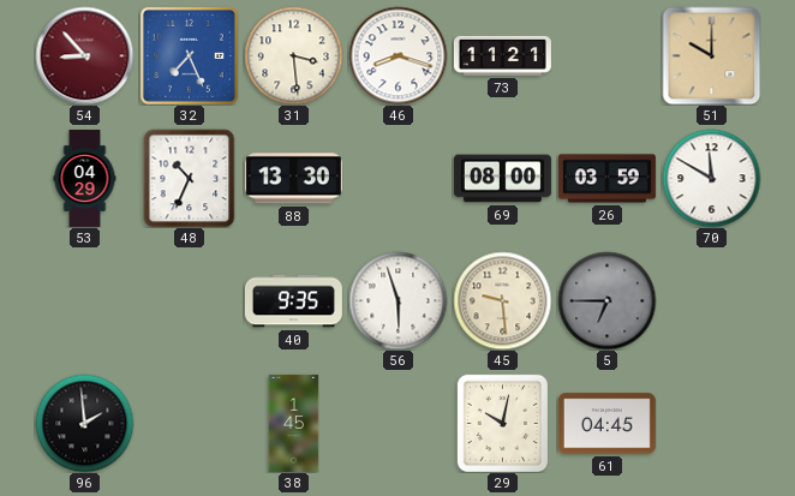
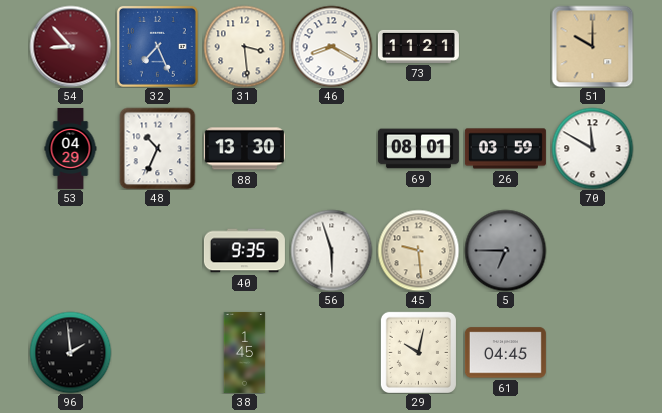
46: 8:18 -> 8:20
69: 08:00 -> 08:01
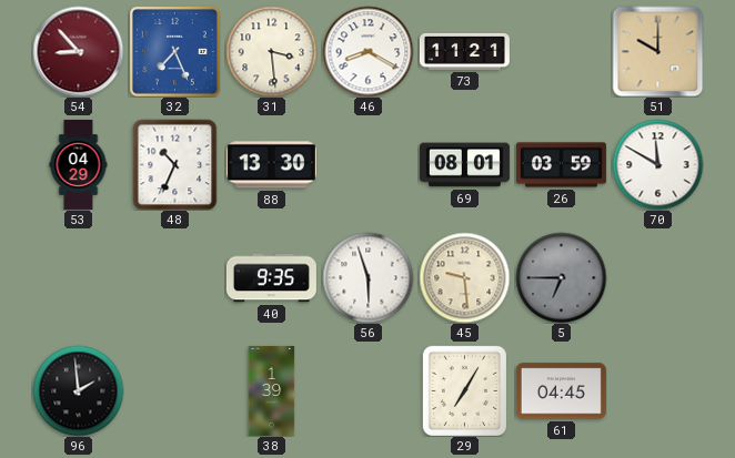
38: 1:45 -> 1:39
29: 10:02 -> 7:05
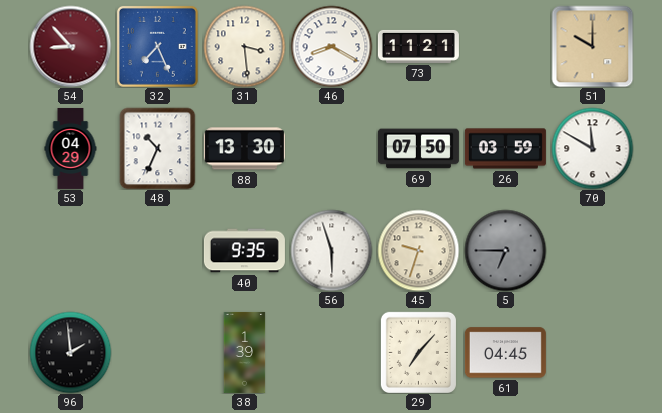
69: 08:01 -> 07:50
45: 9:29 -> 9:33
29: 7:05 -> 7:07
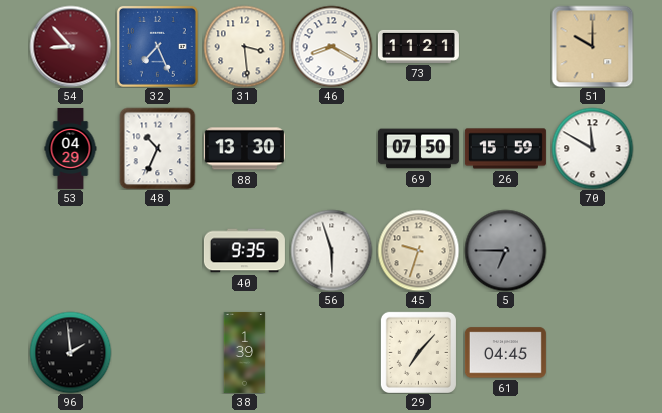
26: 03:59 -> 15:59
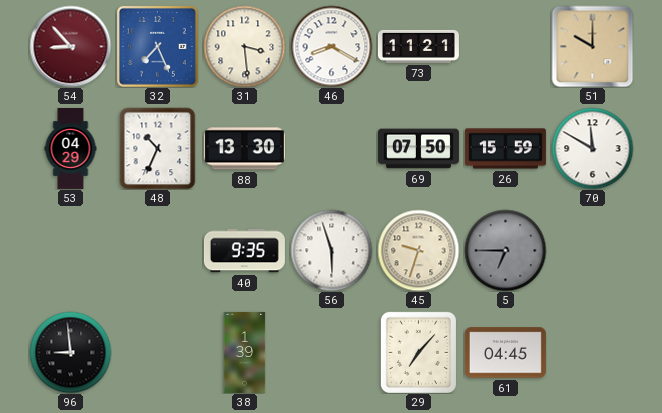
96: 1:59 -> 8:59
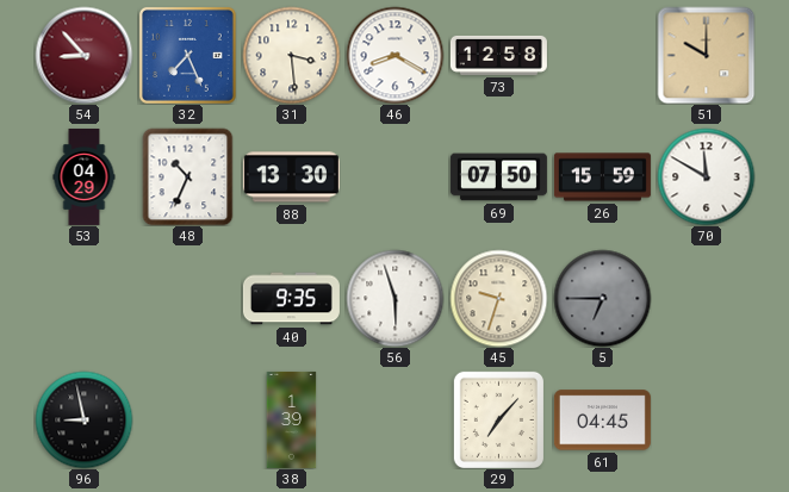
73: 11:21 -> 12:58
96: 8:59 -> 8:58
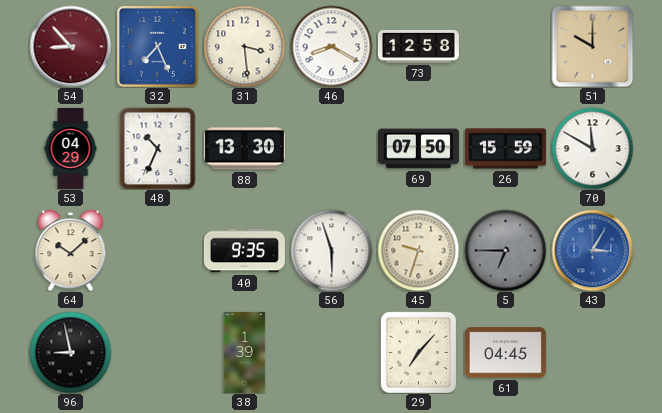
64: none -> 10:08
43: none -> 3:05
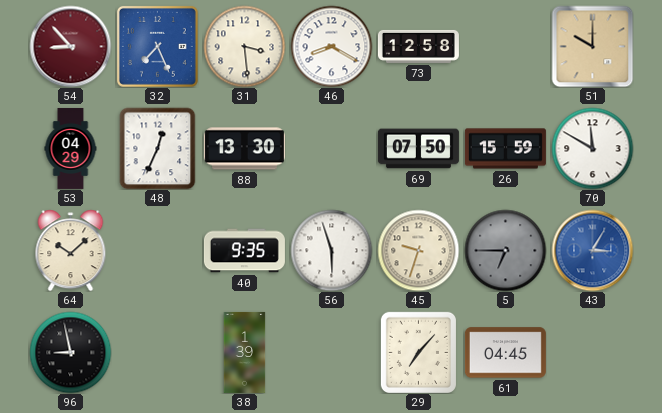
48: 10:34 -> 12:34
